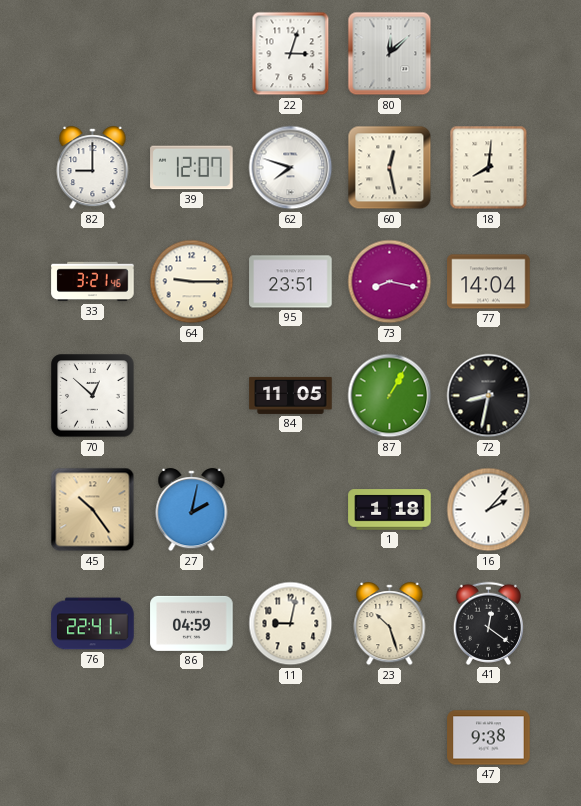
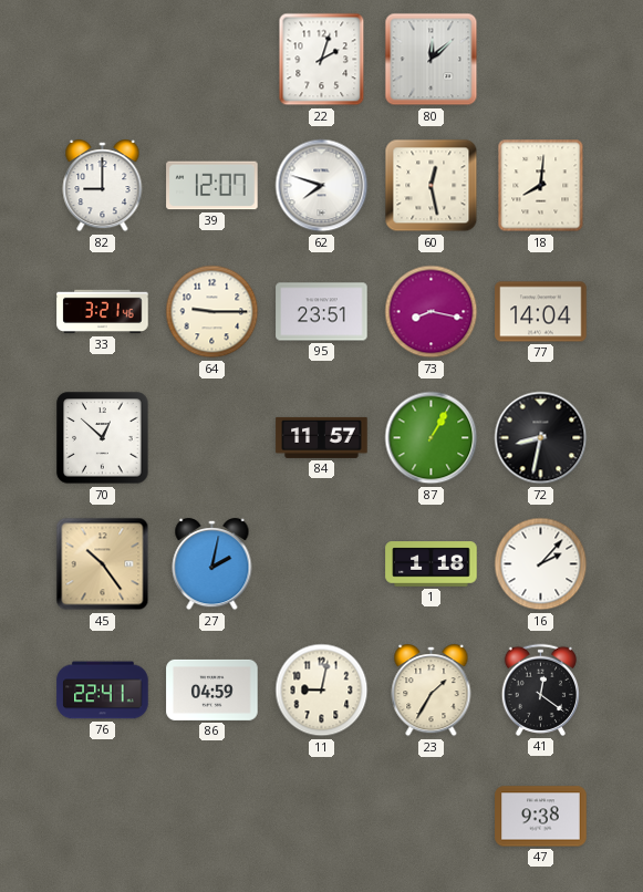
22: 3:03 -> 2:03
84: 11:05 -> 11:57
23: 10:27 -> 1:35
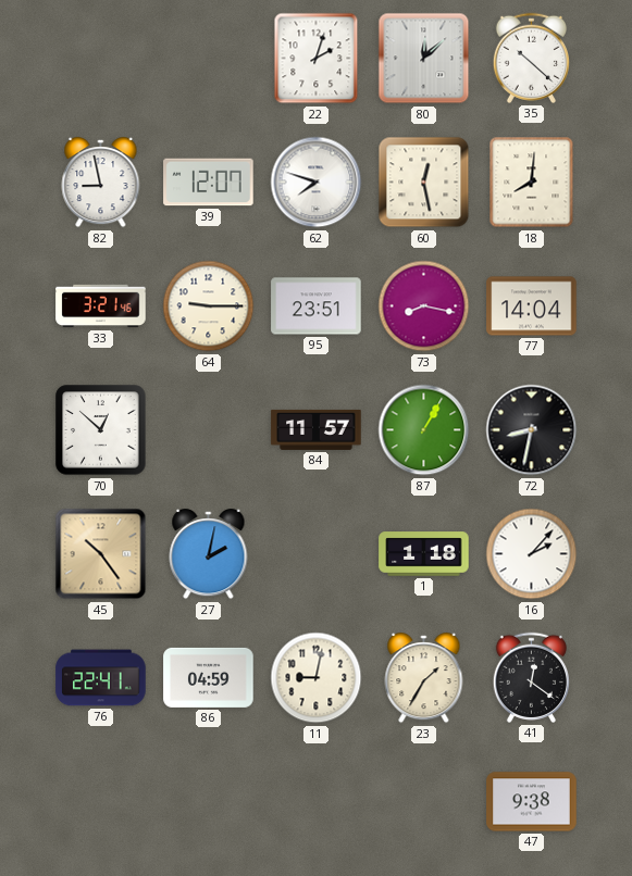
35: none -> 10:22
82: 9:00 -> 8:58
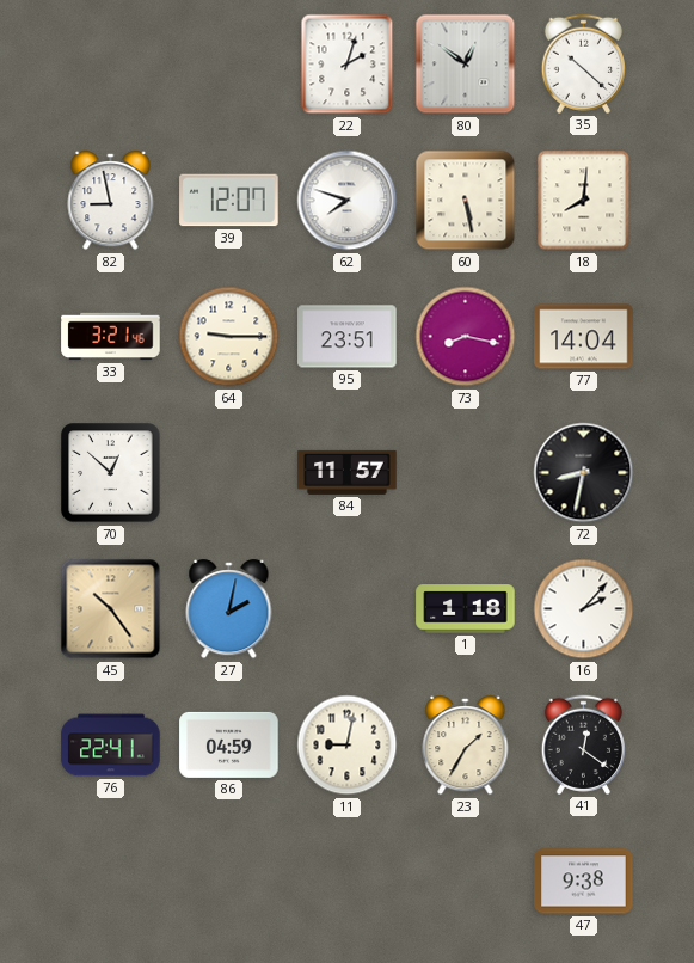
80: 12:08 -> 12:51
60: 12:28 -> 5:28
87: 1:05 -> none
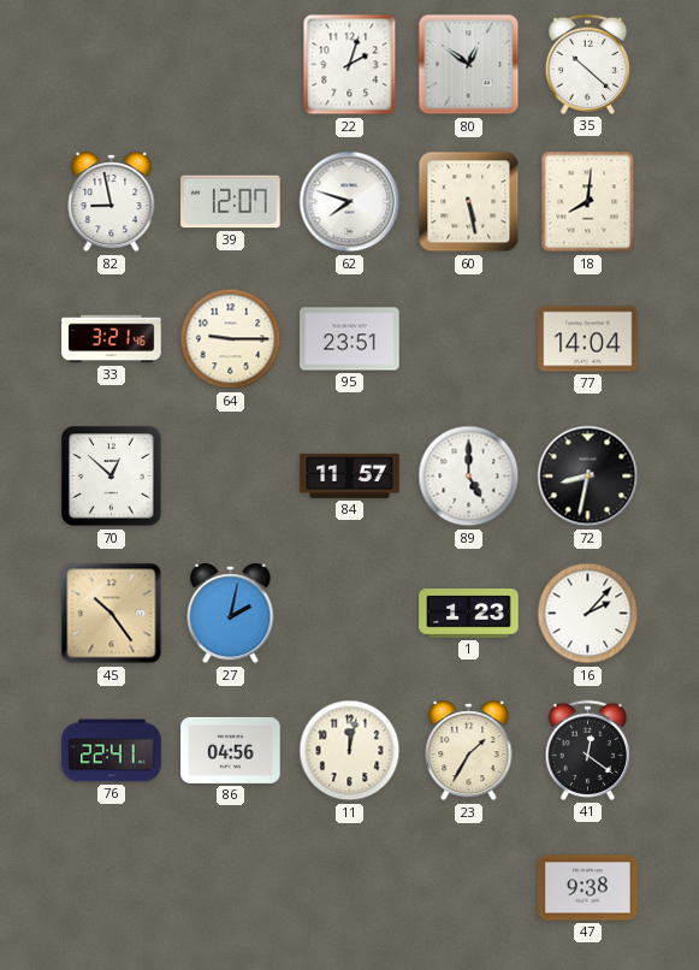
73: 8:17 -> none
89: none -> 5:00
1: 1:18 -> 1:23
86: 04:59 -> 04:56
11: 9:02 -> 12:02
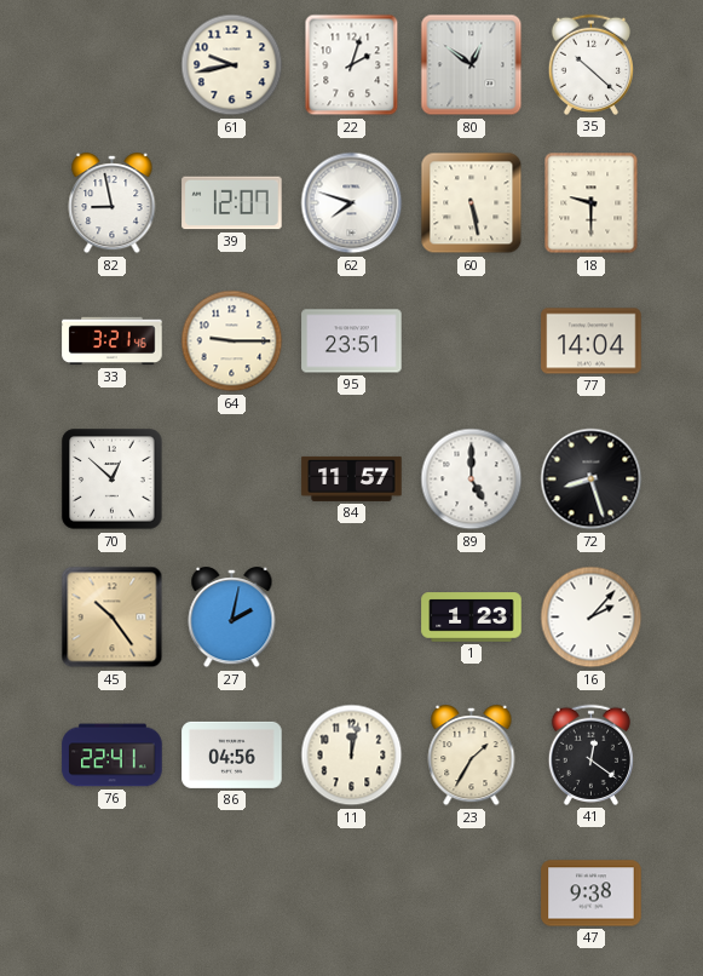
61: none -> 9:43
18: 8:01 -> 9:30
72: 8:32 -> 8:27
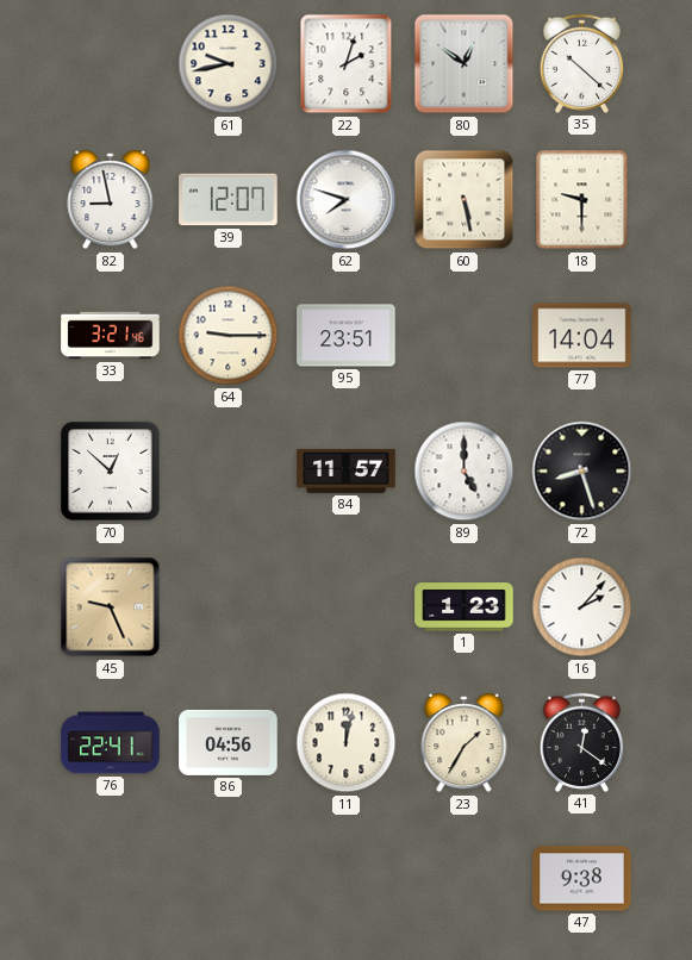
45: 10:24 -> 9:26
27: 2:02 -> none
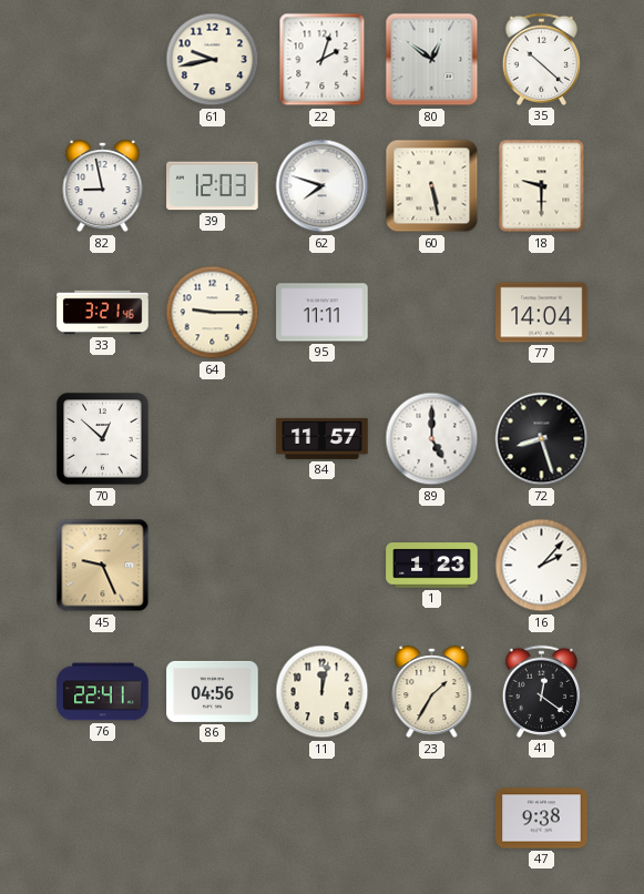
39: 12:07 -> 12:03
95: 23:51 -> 11:11
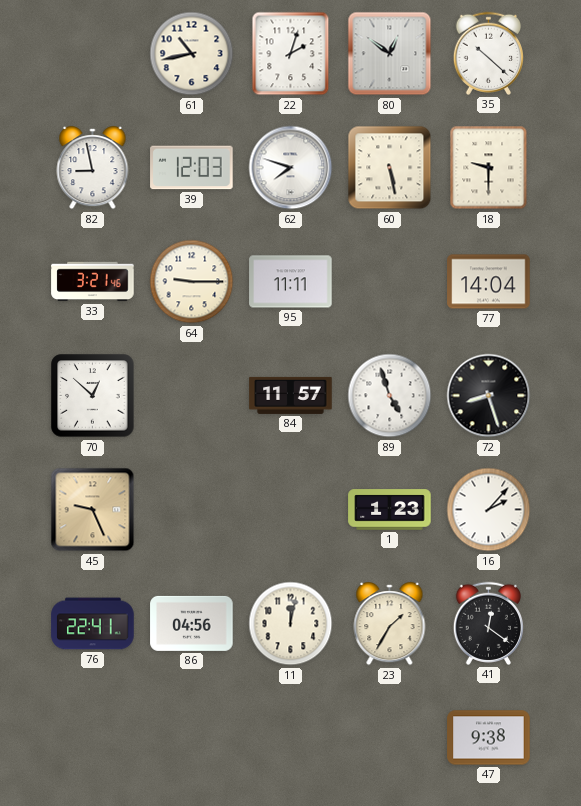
61: 9:43 -> 10:43
89: 5:00 -> 4:57
